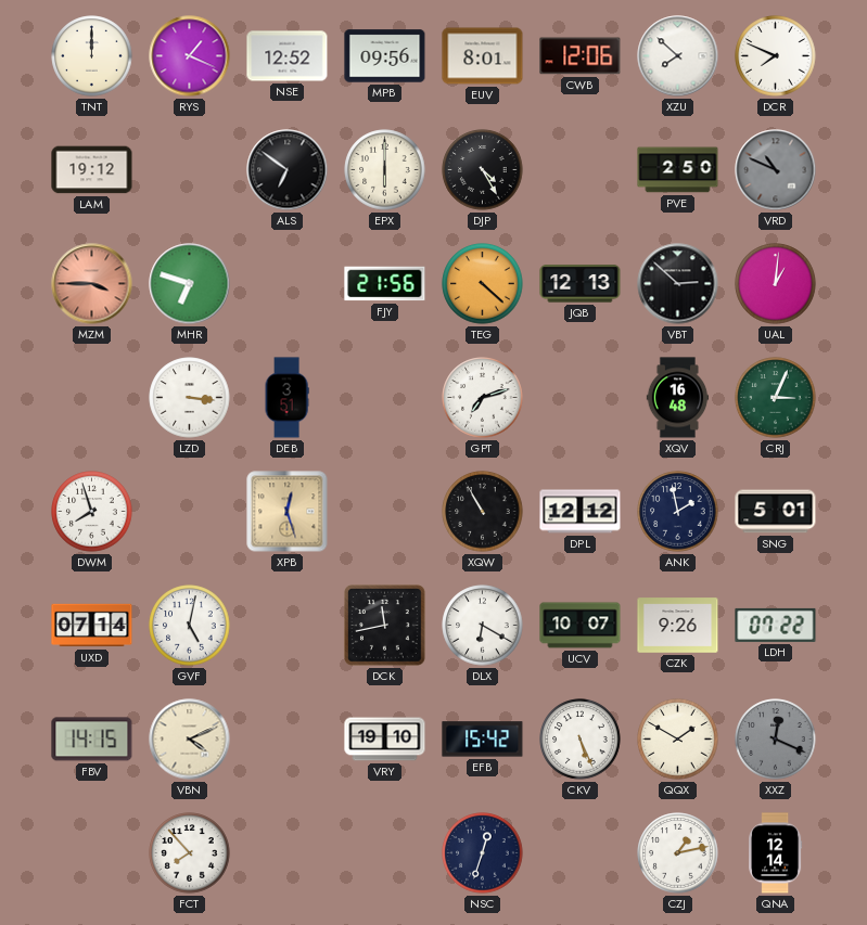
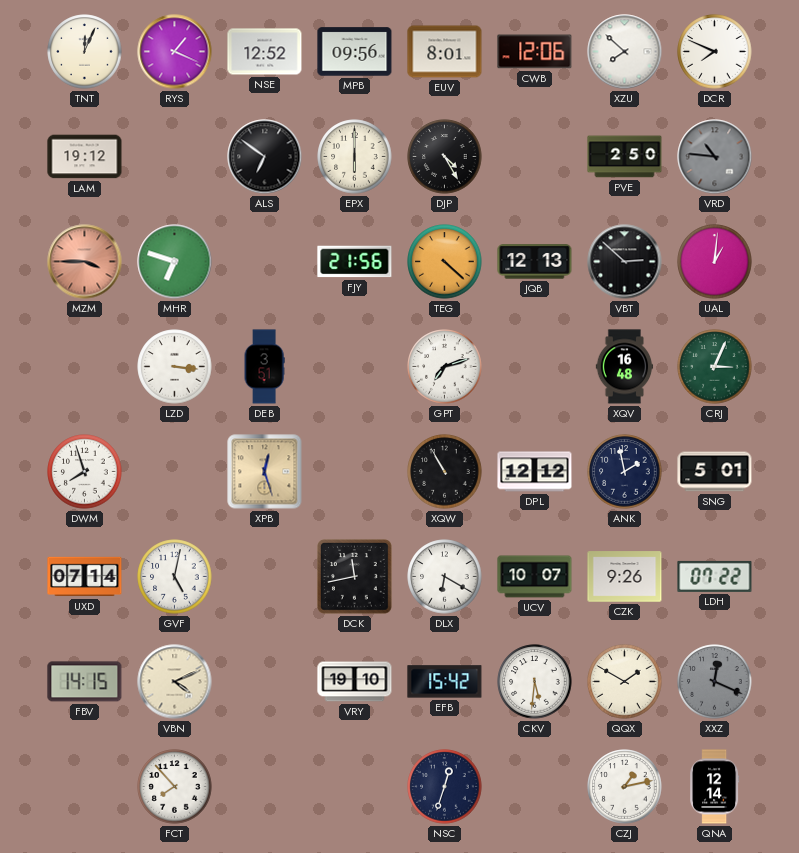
TNT: 12:00 -> 12:04
VRD: 10:49 -> 10:46
CKV: 5:26 -> 5:31
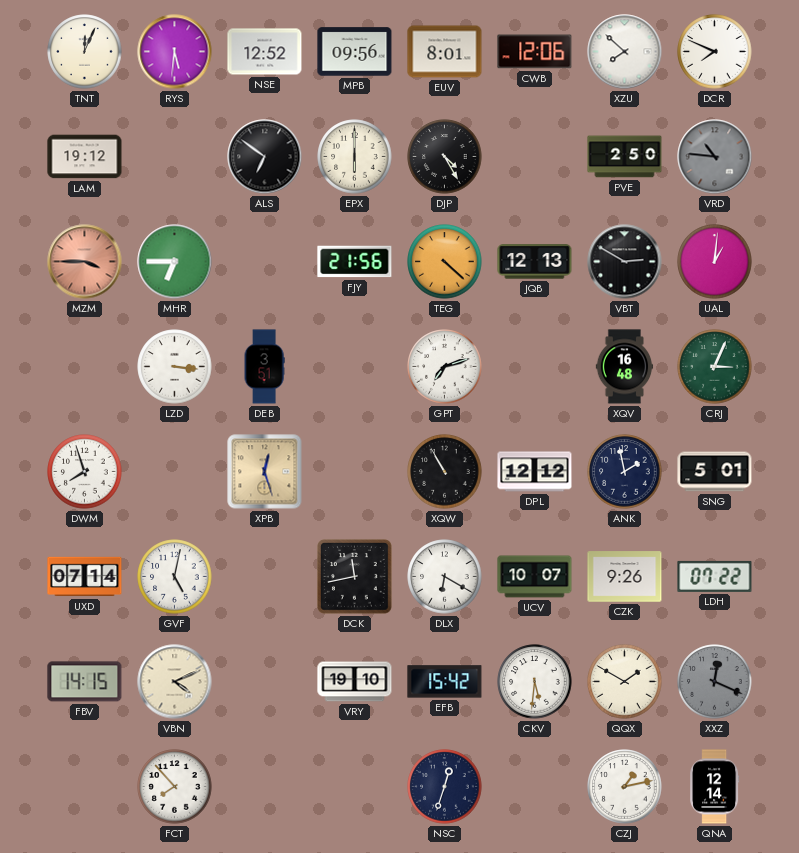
RYS: 1:19 -> 5:31
MHR: 6:48 -> 6:45
VBT: 2:52 -> 2:50
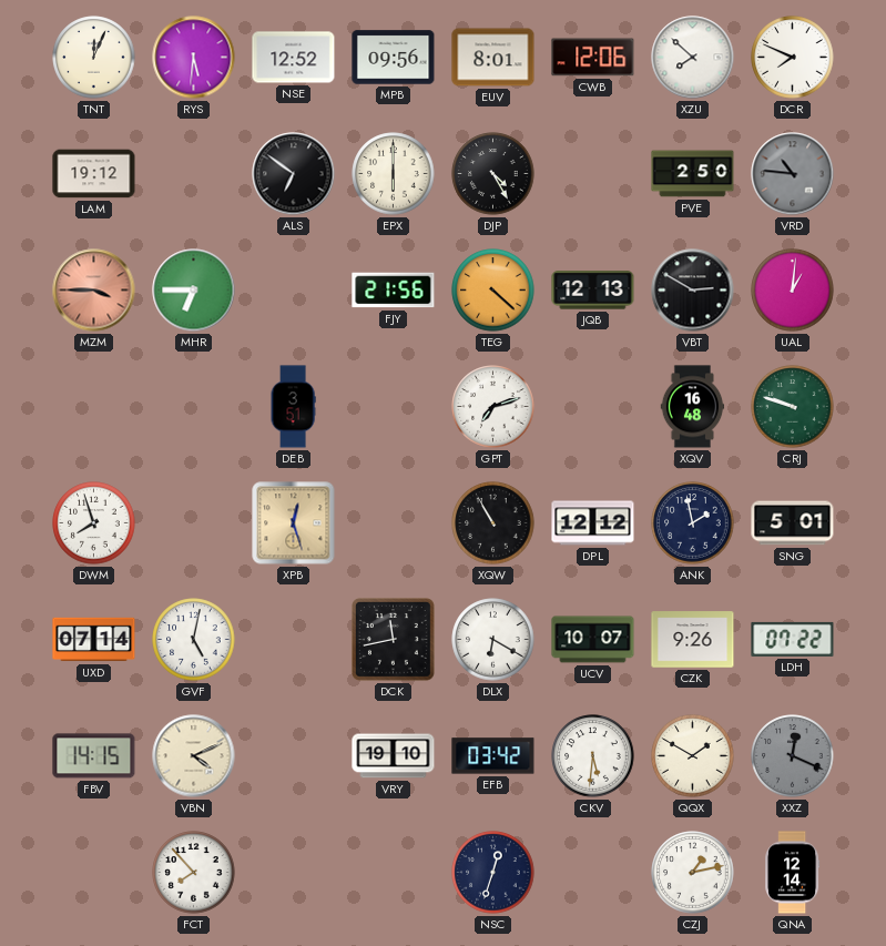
LZD: 3:16 -> none
CRJ: 3:04 -> 9:48
EFB: 15:42 -> 03:42
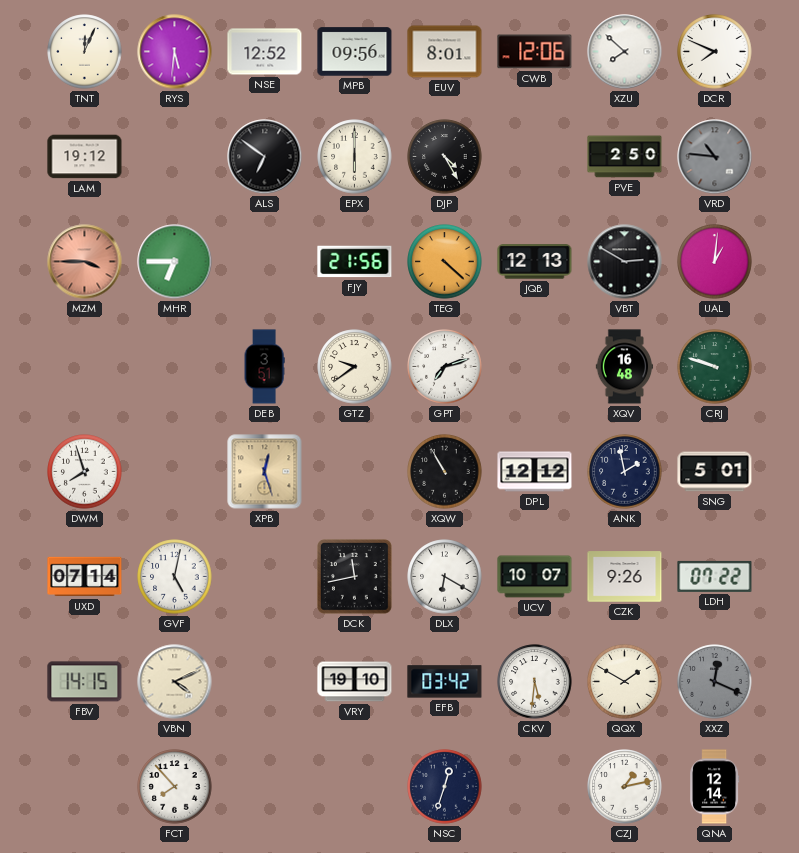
GTZ: none -> 9:39
